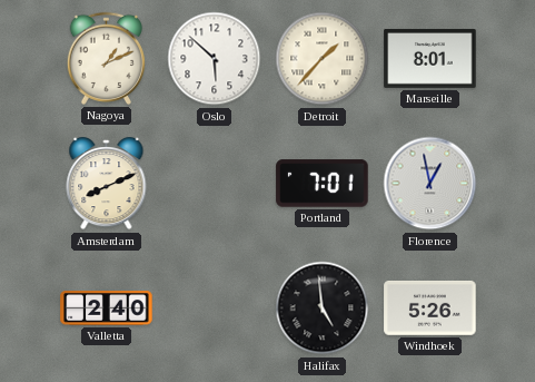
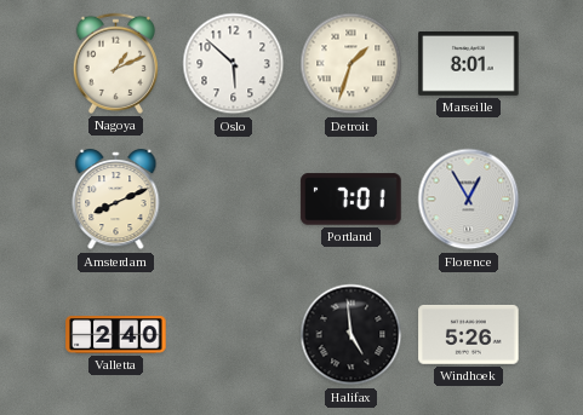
Detroit: 1:37 -> 1:33
Florence: 12:58 -> 12:55
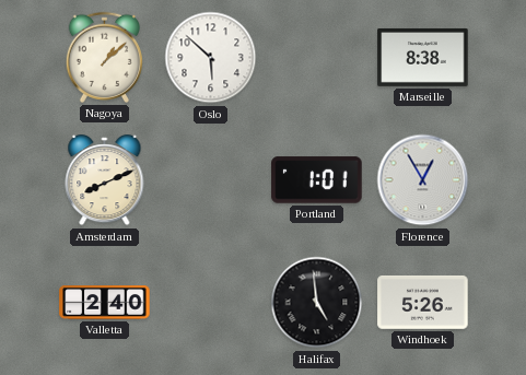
Nagoya: 1:11 -> 1:08
Detroit: 1:33 -> none
Marseille: 8:01 -> 8:38
Portland: 7:01 -> 1:01
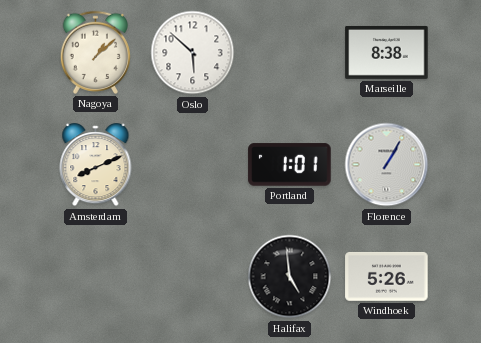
Florence: 12:55 -> 1:05
Valletta: 2:40 -> none
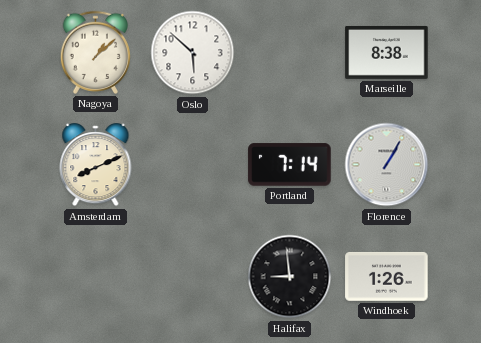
Portland: 1:01 -> 7:14
Halifax: 4:59 -> 8:59
Windhoek: 5:26 -> 1:26
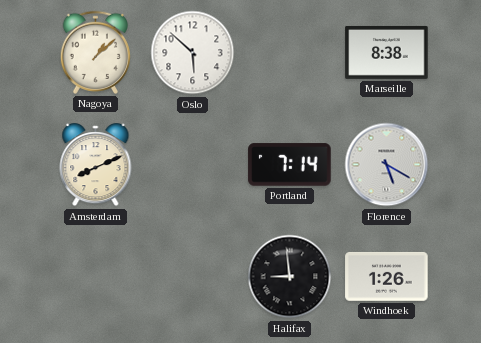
Florence: 1:05 -> 5:20
